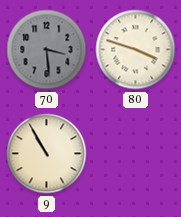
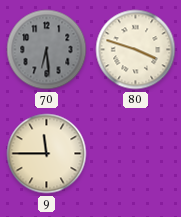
70: 3:29 -> 6:29
9: 10:55 -> 11:45
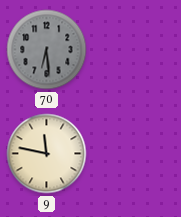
80: 3:48 -> none
9: 11:45 -> 11:47
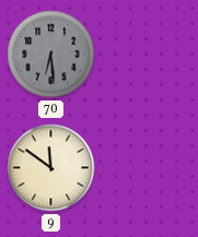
9: 11:47 -> 11:51
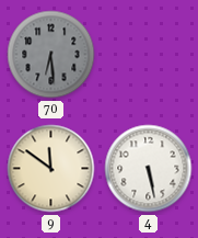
4: none -> 5:28
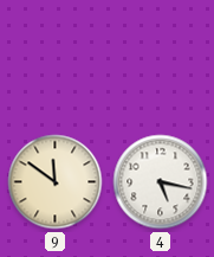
70: 6:29 -> none
4: 5:28 -> 5:17
